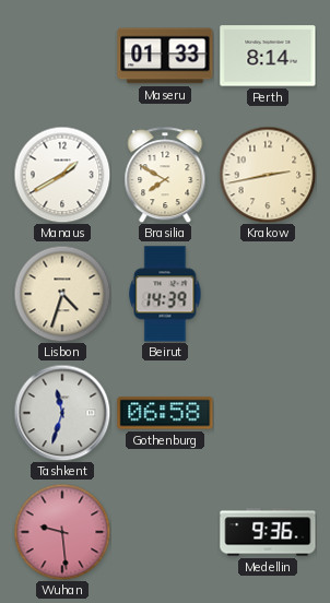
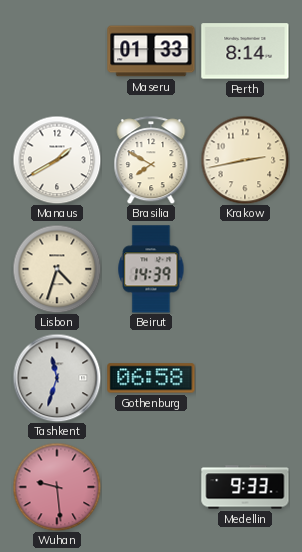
Medellin: 9:36 -> 9:33
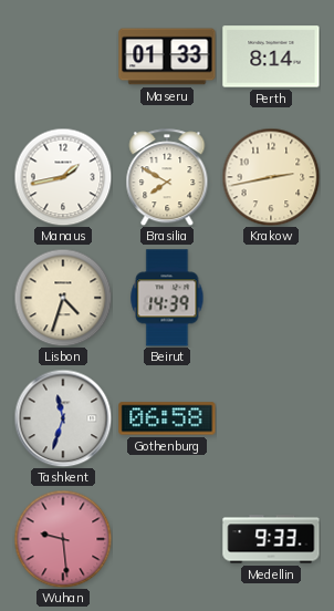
Manaus: 1:40 -> 1:43
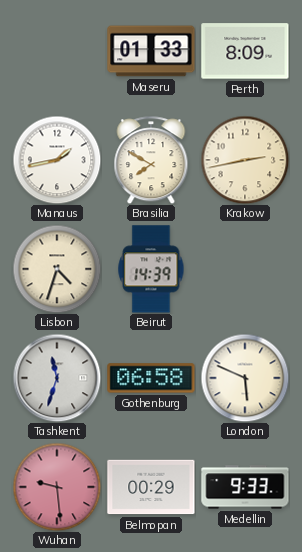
Perth: 8:14 -> 8:09
London: none -> 5:49
Belmopan: none -> 00:29
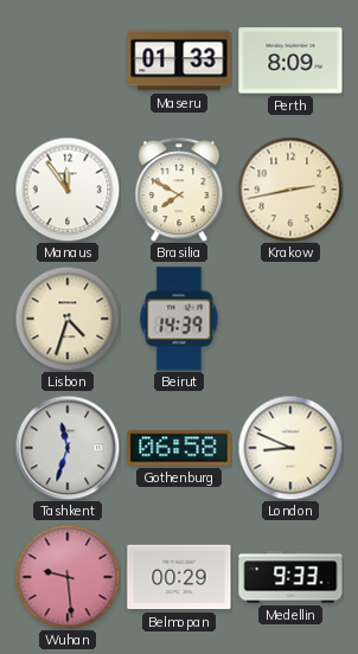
Manaus: 1:43 -> 11:54
London: 5:49 -> 8:49
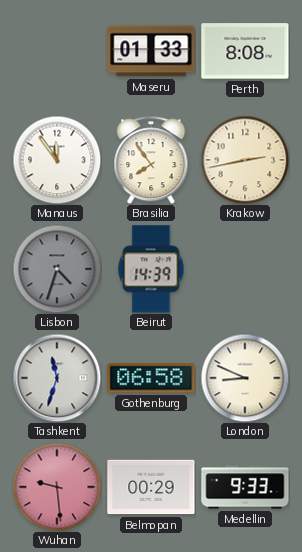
Perth: 8:09 -> 8:08
Brasilia: 7:50 -> 7:54
Lisbon dial: cream -> grey
